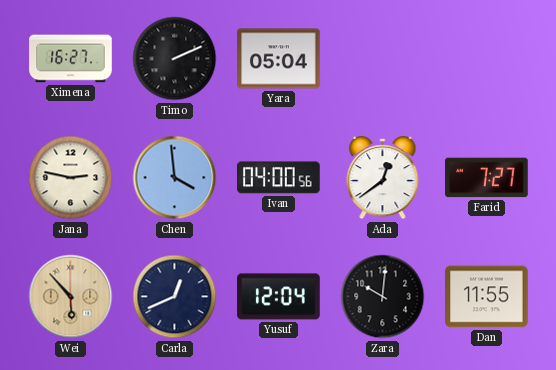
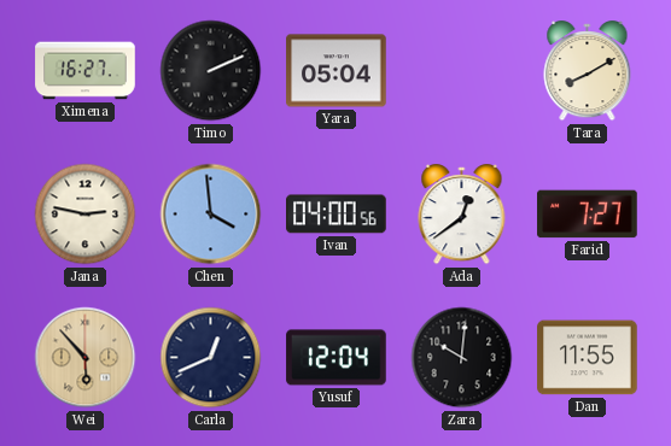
Tara: none -> 8:10
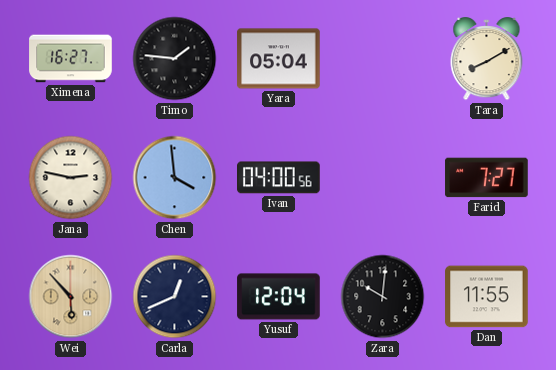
Timo: 2:11 -> 1:46
Ada: 12:39 -> none
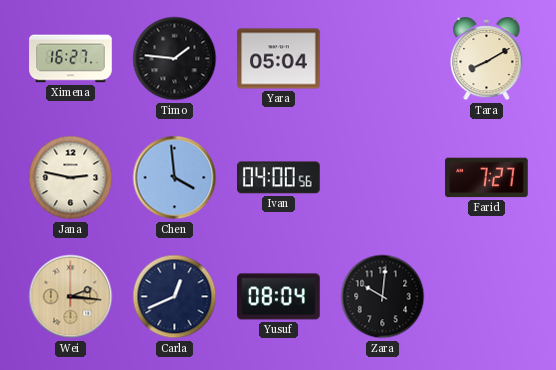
Wei: 5:53 -> 2:16
Yusuf: 12:04 -> 08:04
Dan: 11:55 -> none
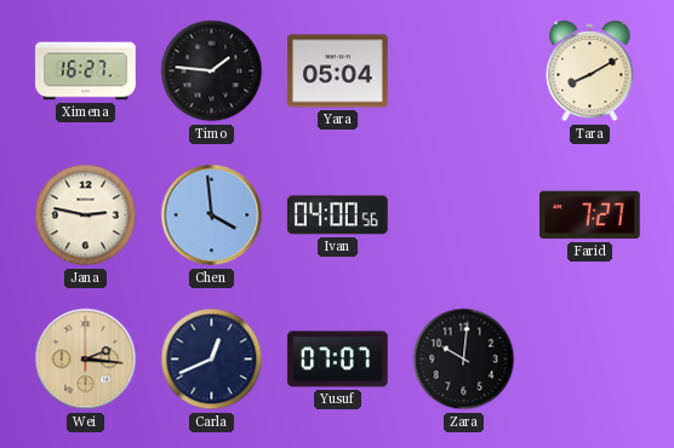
Yusuf: 08:04 -> 07:07
